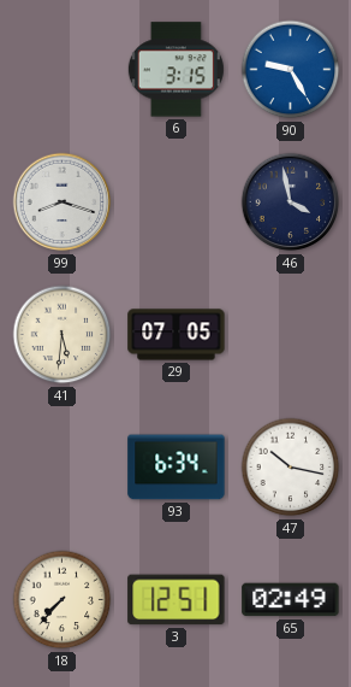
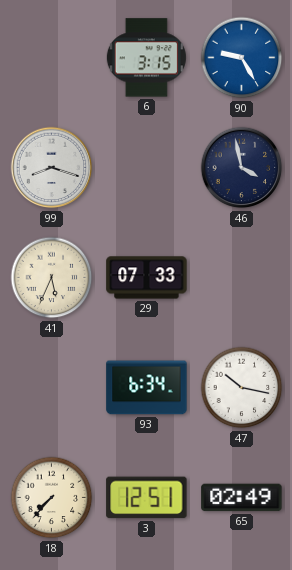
41: 5:31 -> 5:34
29: 07:05 -> 07:33
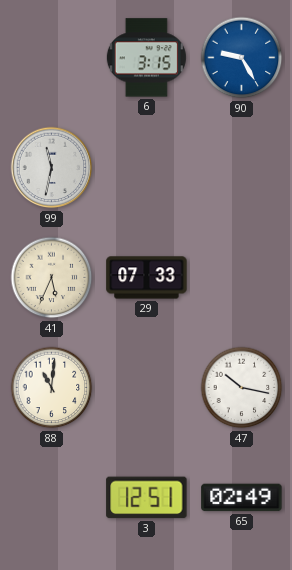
99: 8:18 -> 11:32
46: 3:58 -> none
88: none -> 11:01
93: 6:34 -> none
18: 7:37 -> none
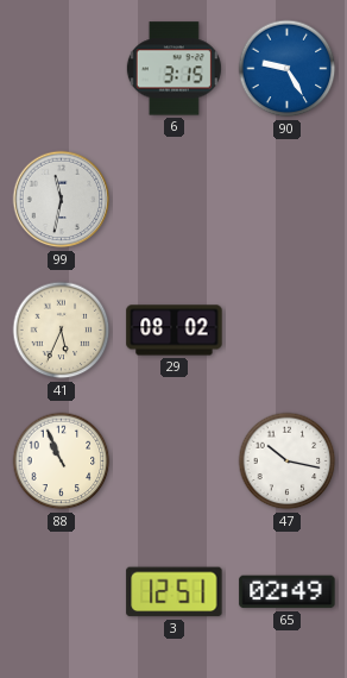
29: 07:33 -> 08:02
88: 11:01 -> 10:56
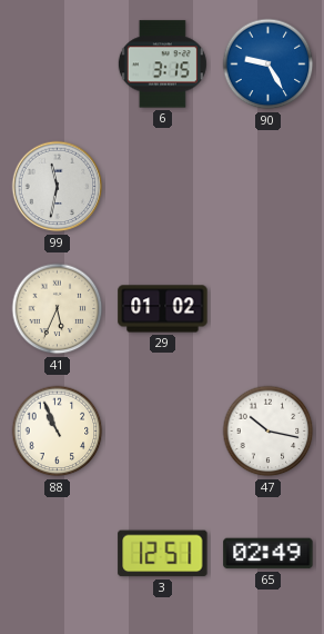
29: 08:02 -> 01:02
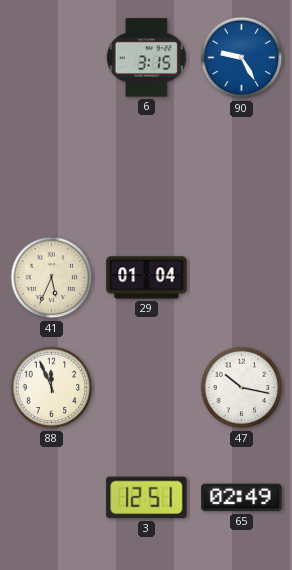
99: 11:32 -> none
29: 01:02 -> 01:04
88: 10:56 -> 11:56
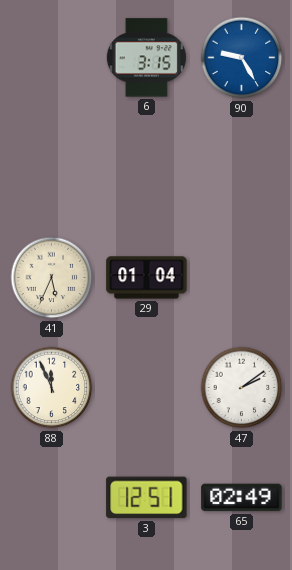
47: 10:17 -> 2:09
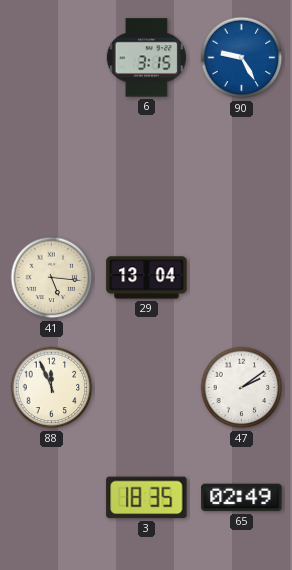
41: 5:34 -> 5:16
29: 01:04 -> 13:04
3: 12:51 -> 18:35
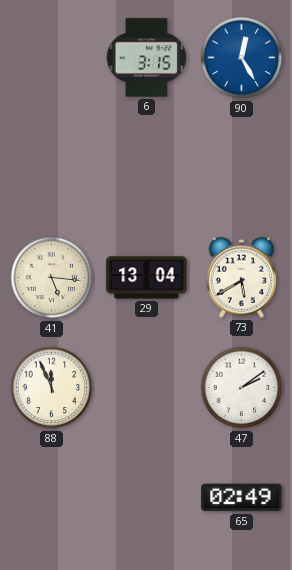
90: 9:25 -> 12:25
73: none -> 5:40
3: 18:35 -> none
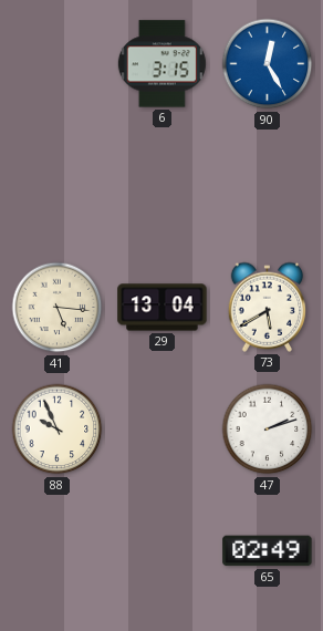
88: 11:56 -> 9:56
47: 2:09 -> 2:12
